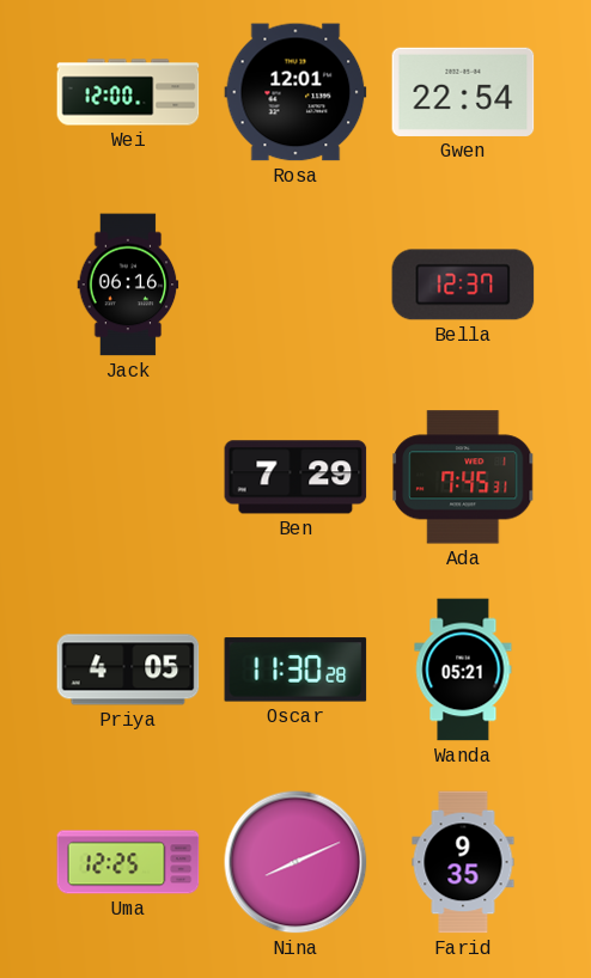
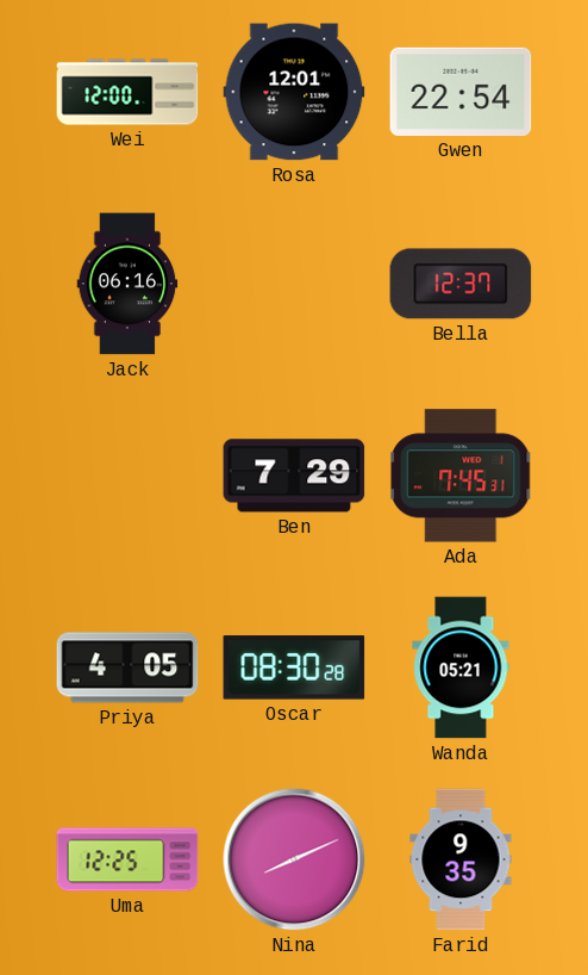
Oscar: 11:30 -> 08:30
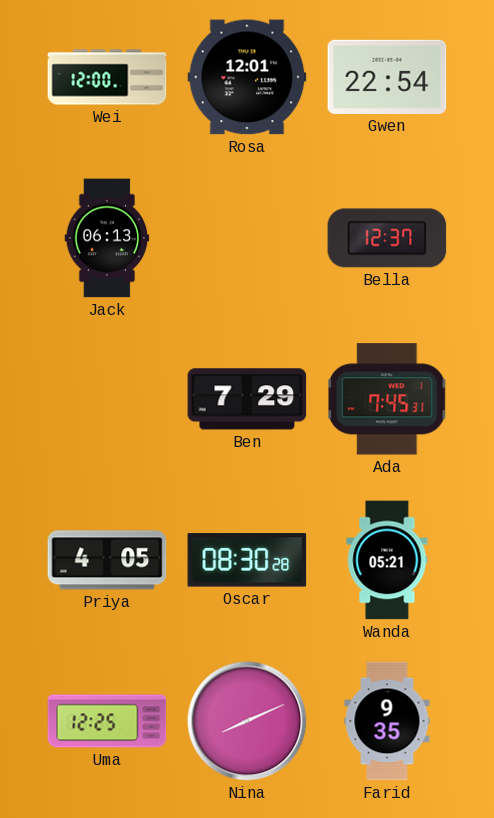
Jack: 06:16 -> 06:13
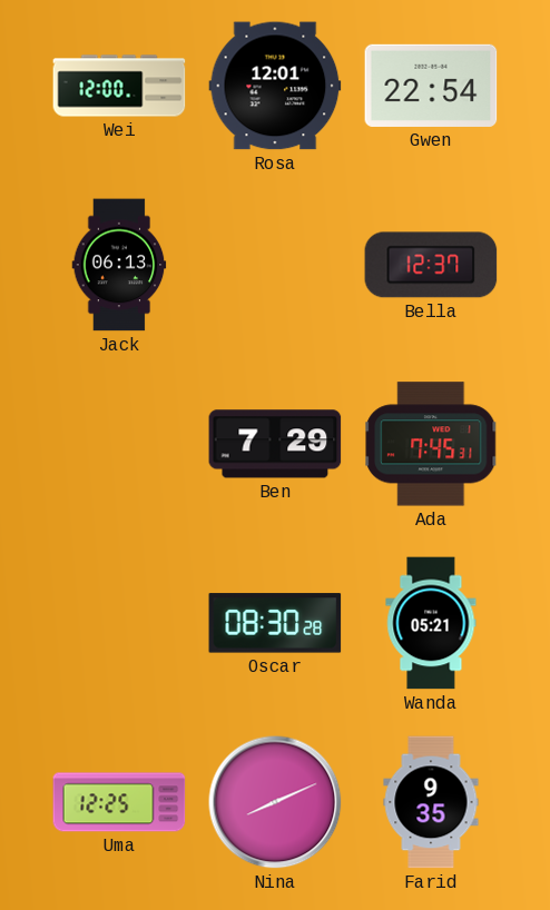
Priya: 4:05 -> none
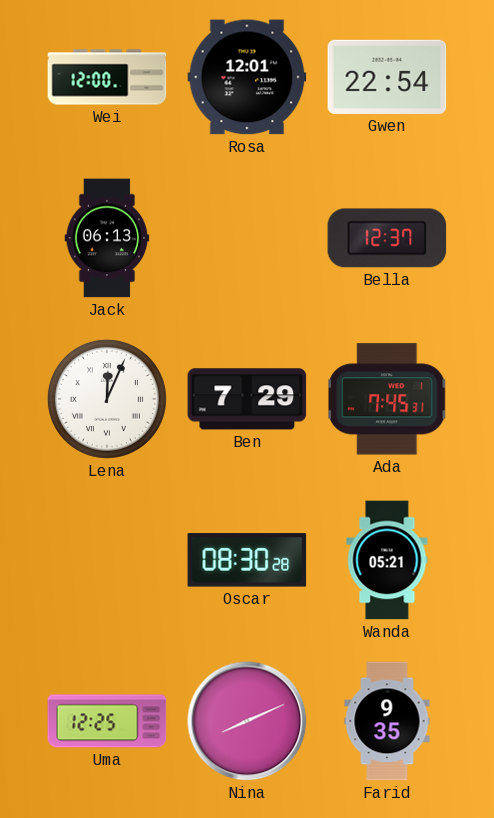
Lena: none -> 12:04
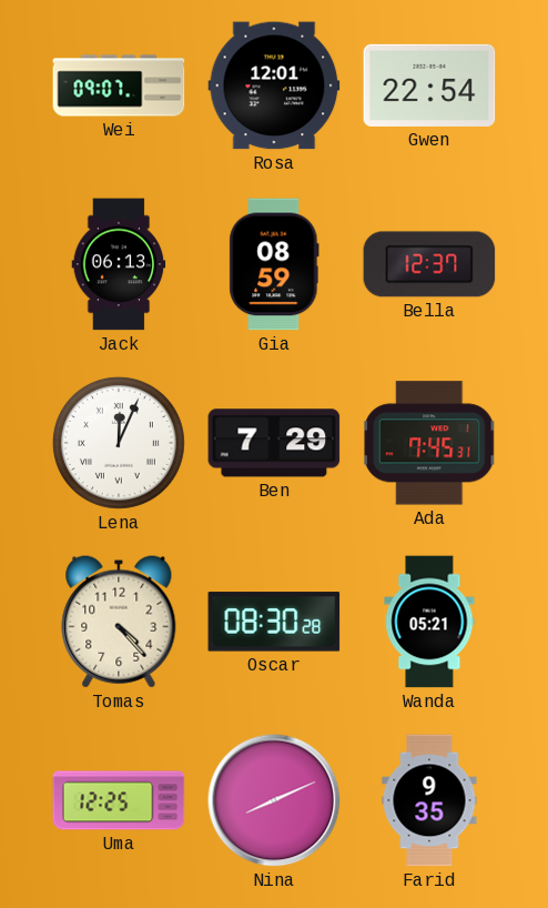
Wei: 12:00 -> 09:07
Gia: none -> 08:59
Tomas: none -> 4:23
